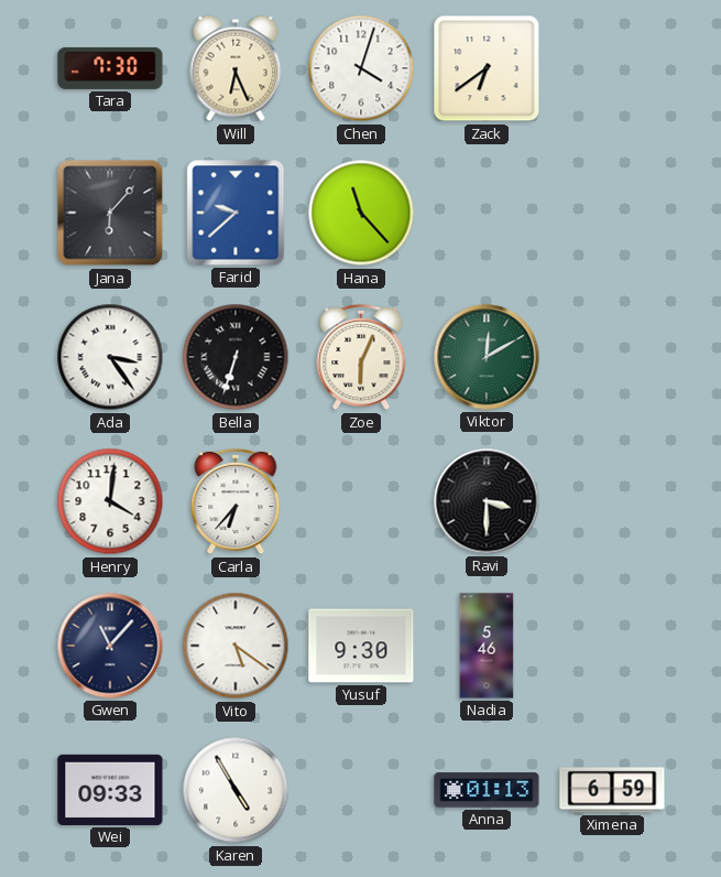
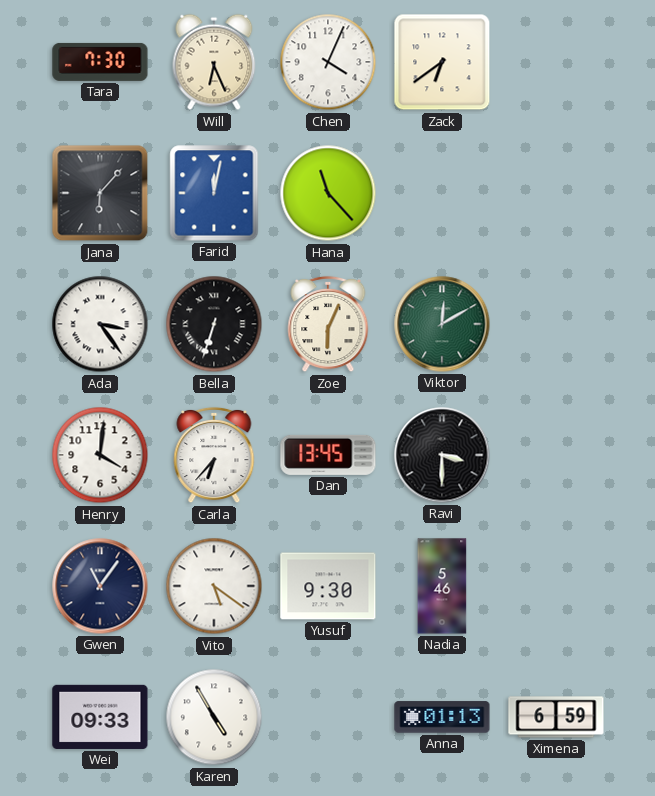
Chen: 4:03 -> 4:04
Farid: 9:38 -> 12:02
Dan: none -> 13:45
Gwen: 11:07 -> 11:06
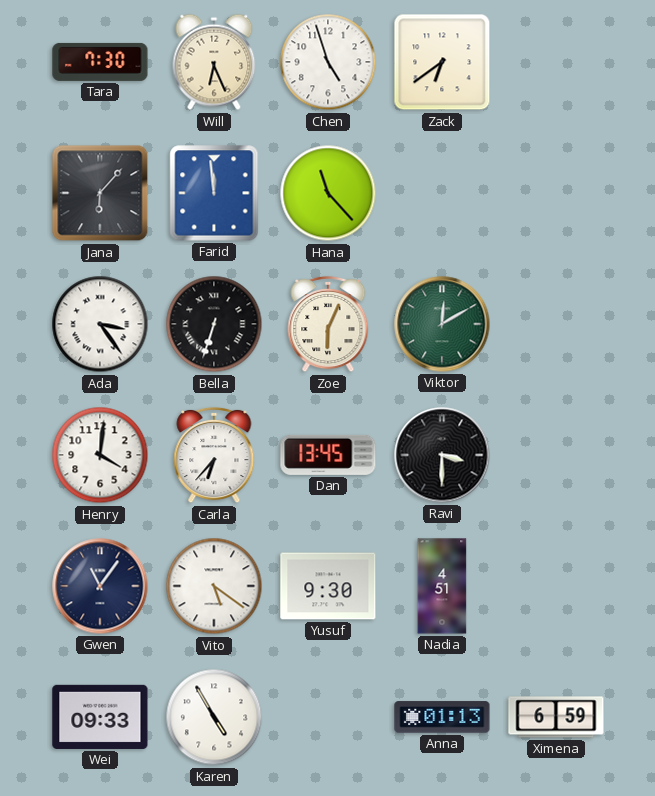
Chen: 4:04 -> 4:57
Farid: 12:02 -> 11:59
Nadia: 5:46 -> 4:51
